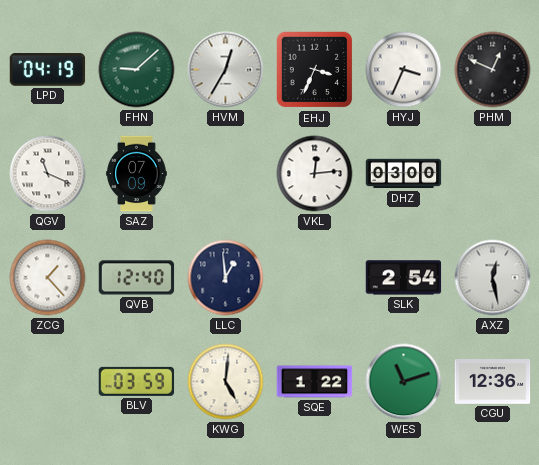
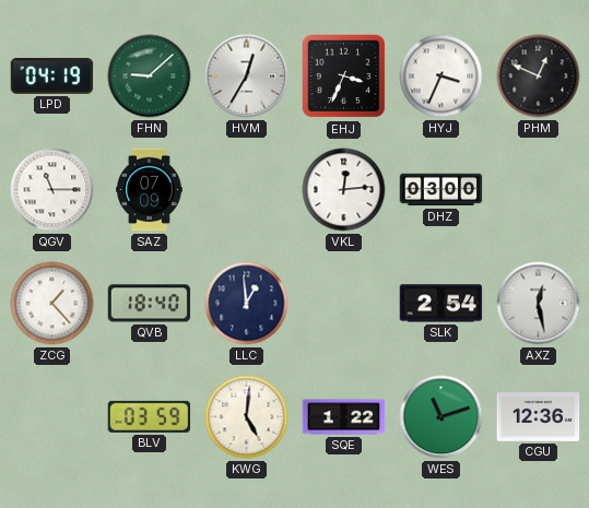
QGV: 11:19 -> 11:15
QVB: 12:40 -> 18:40
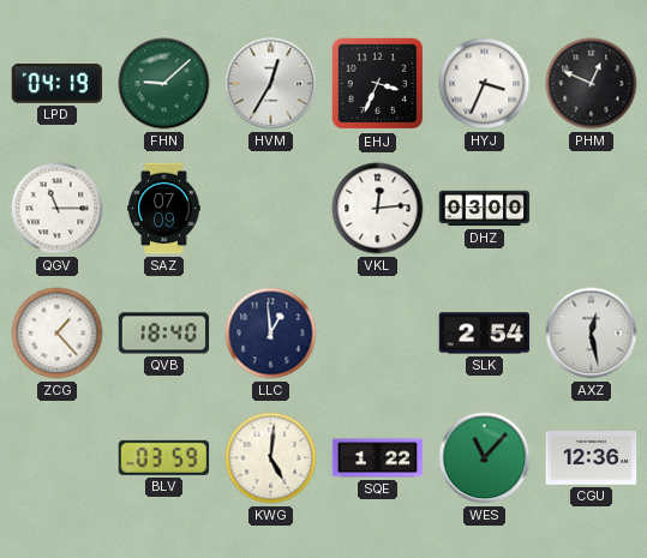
WES: 11:12 -> 11:07
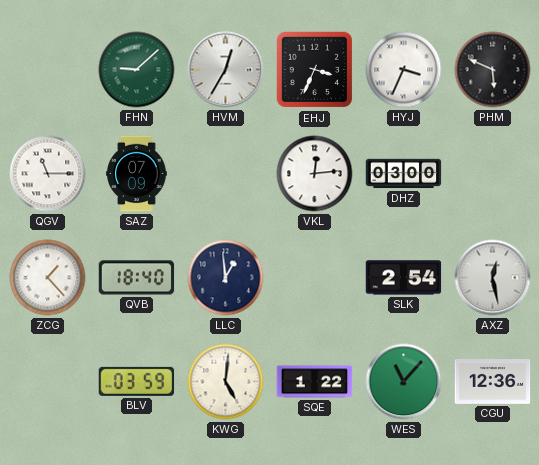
LPD: 04:19 -> none
PHM: 12:49 -> 5:49
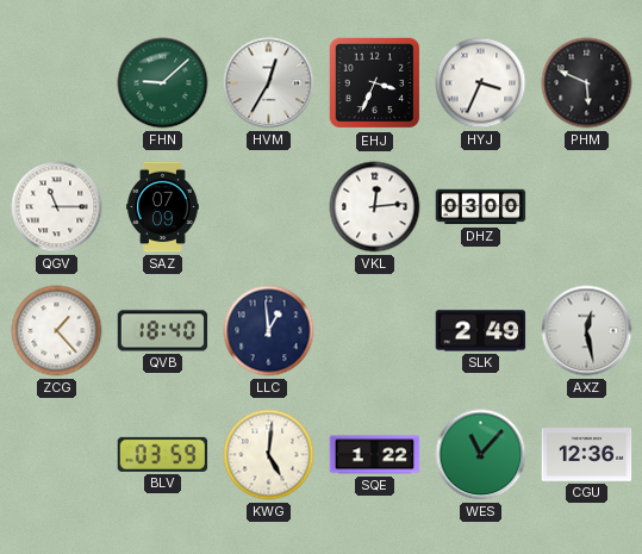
SLK: 2:54 -> 2:49
